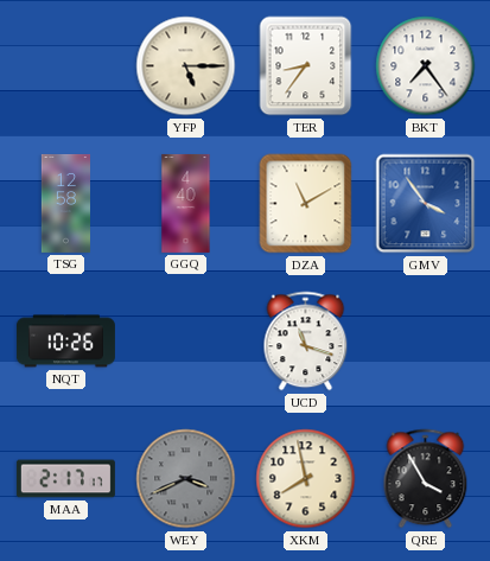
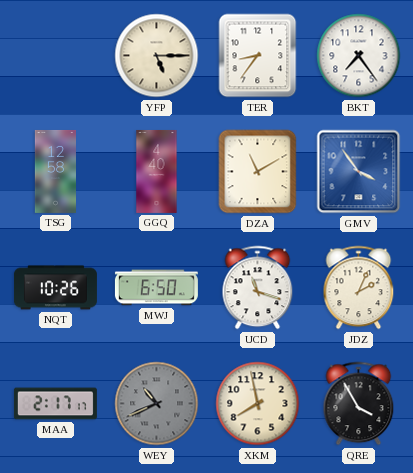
MWJ: none -> 6:50
JDZ: none -> 2:04
WEY: 3:41 -> 10:41
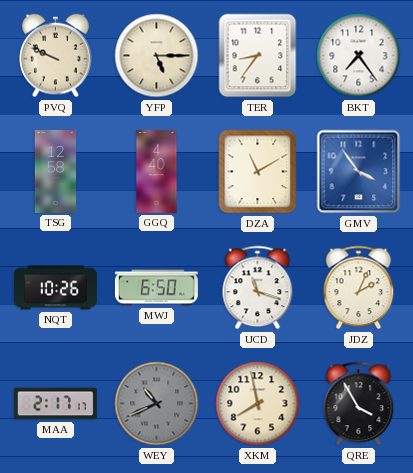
PVQ: none -> 9:49
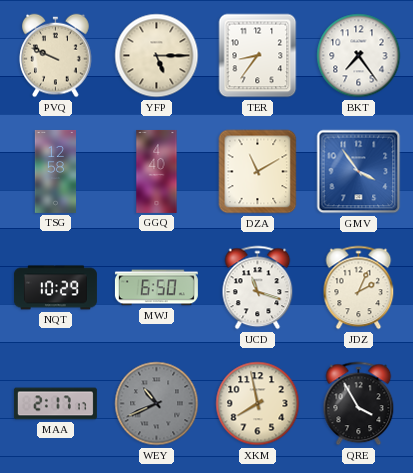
NQT: 10:26 -> 10:29
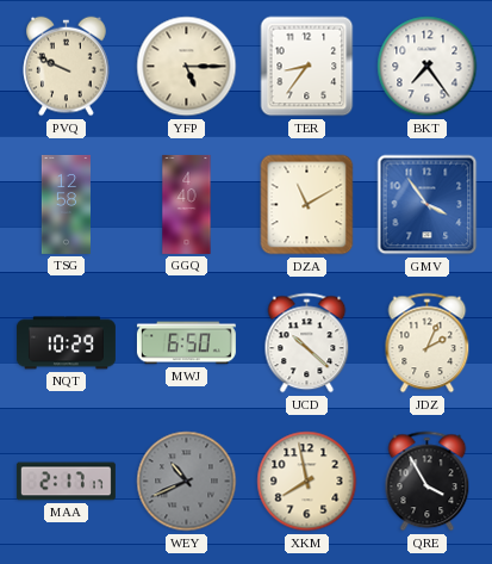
UCD: 11:18 -> 10:22
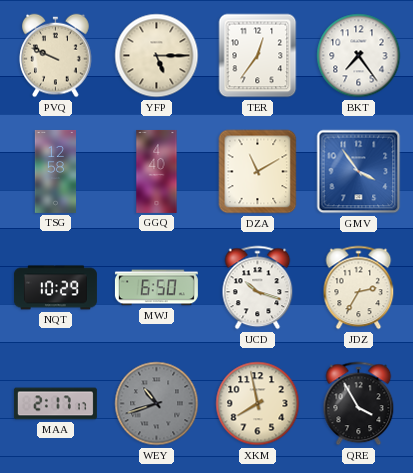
TER: 8:36 -> 12:36
UCD: 10:22 -> 10:18
JDZ: 2:04 -> 2:35
WEY: 10:41 -> 10:42
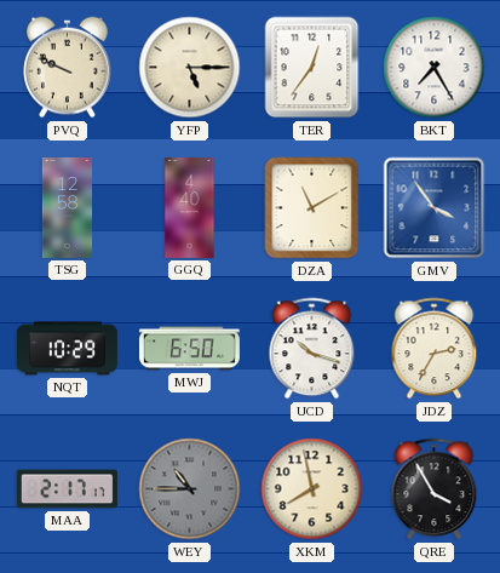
BKT: 7:24 -> 7:25
WEY: 10:42 -> 10:45
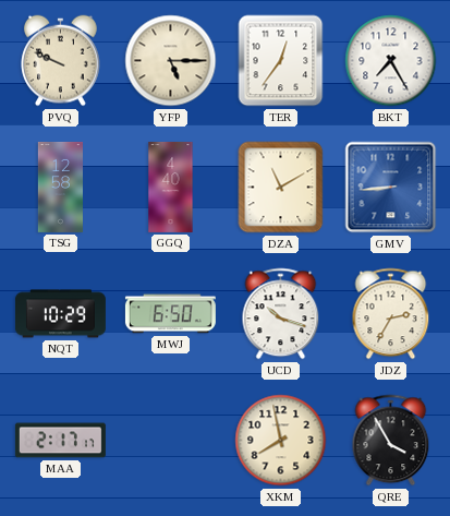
GMV: 3:54 -> 8:44
WEY: 10:45 -> none
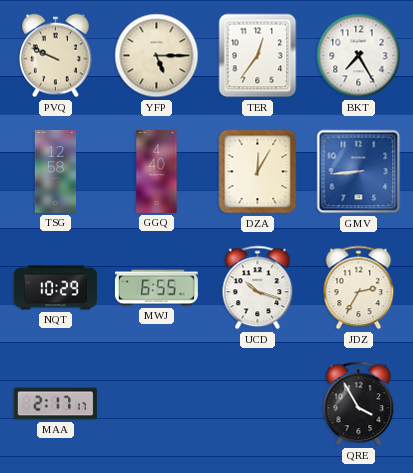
DZA: 11:10 -> 12:05
MWJ: 6:50 -> 6:55
XKM: 7:58 -> none
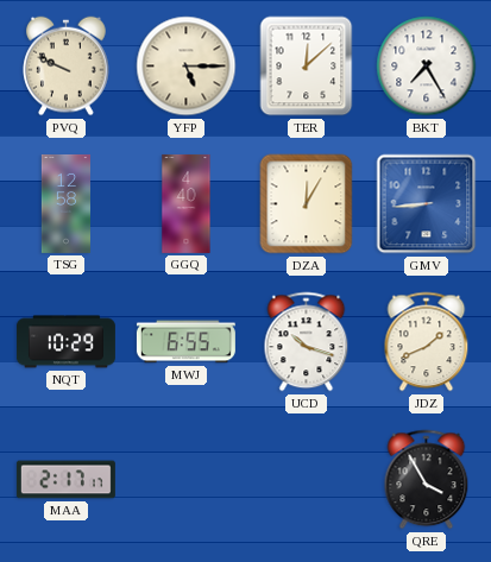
TER: 12:36 -> 12:08
JDZ: 2:35 -> 1:41
